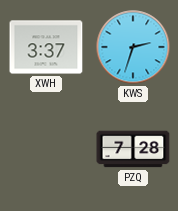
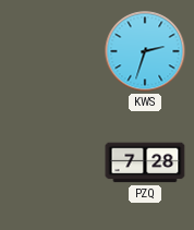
XWH: 3:37 -> none
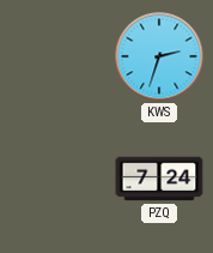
PZQ: 7:28 -> 7:24
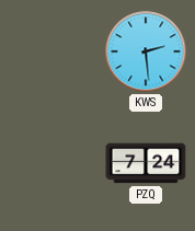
KWS: 2:33 -> 2:29
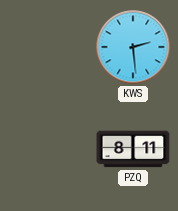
PZQ: 7:24 -> 8:11
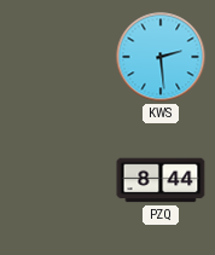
PZQ: 8:11 -> 8:44
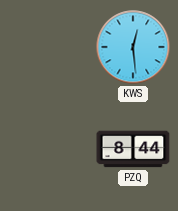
KWS: 2:29 -> 12:29
